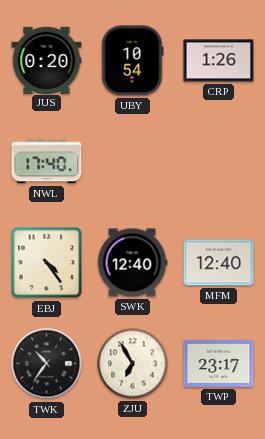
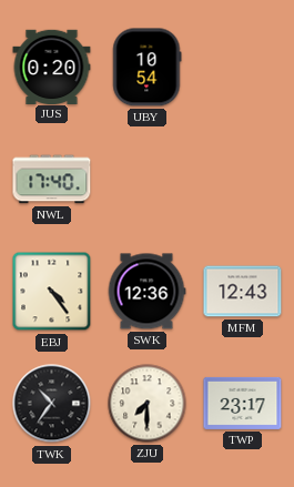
CRP: 1:26 -> none
SWK: 12:40 -> 12:36
MFM: 12:40 -> 12:43
ZJU: 6:55 -> 7:30
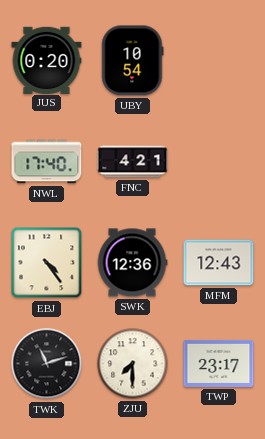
FNC: none -> 4:21
TWK: 10:36 -> 11:12
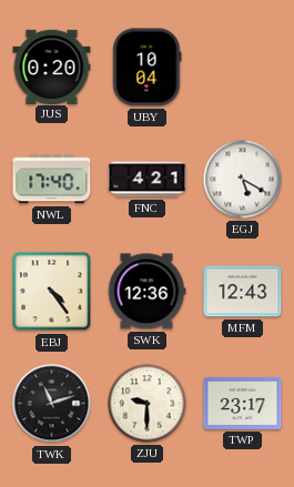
UBY: 10:54 -> 10:04
EGJ: none -> 5:20
ZJU: 7:30 -> 9:30
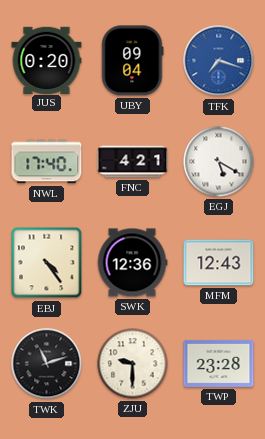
UBY: 10:04 -> 09:04
TFK: none -> 7:18
TWP: 23:17 -> 23:28
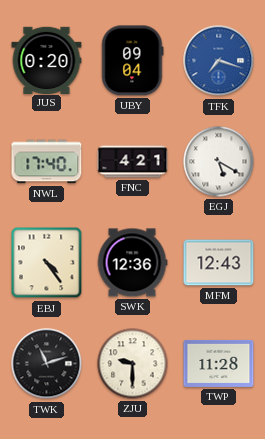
TWP: 23:28 -> 11:28
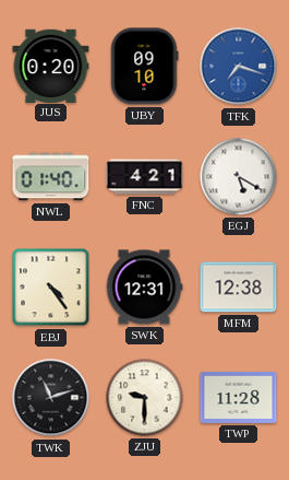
UBY: 09:04 -> 09:10
NWL: 17:40 -> 01:40
SWK: 12:36 -> 12:31
MFM: 12:43 -> 12:38
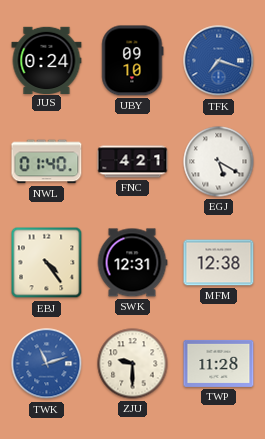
JUS: 0:20 -> 0:24
TWK dial: black -> blue
